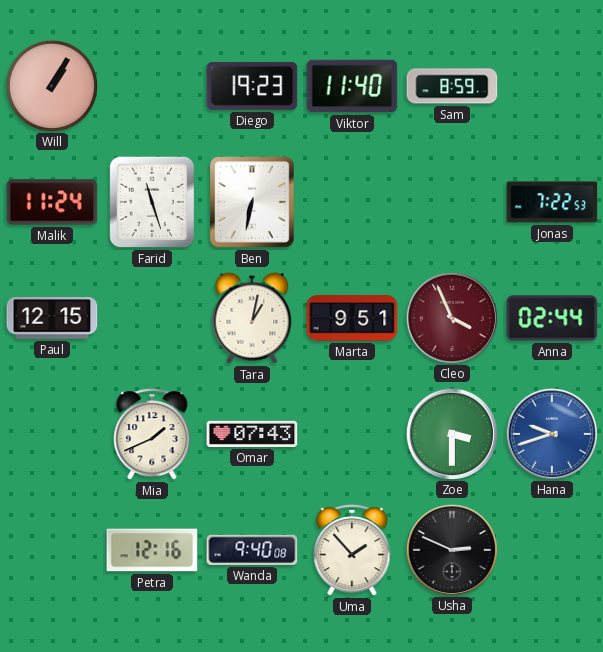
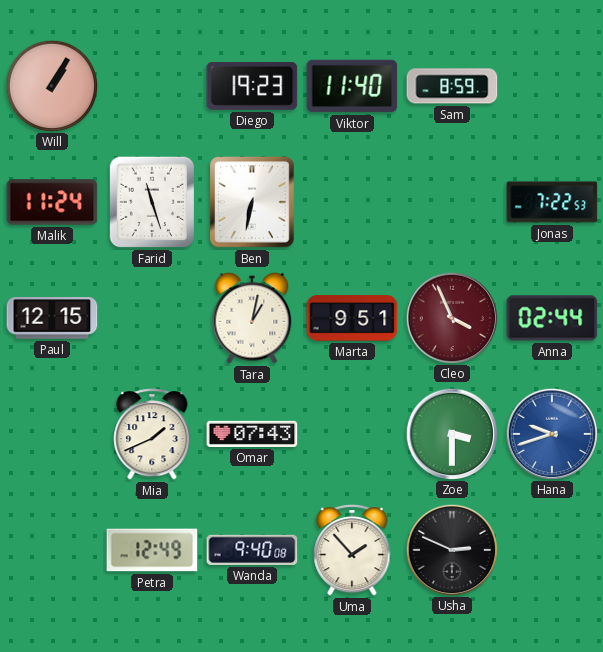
Petra: 12:16 -> 12:49
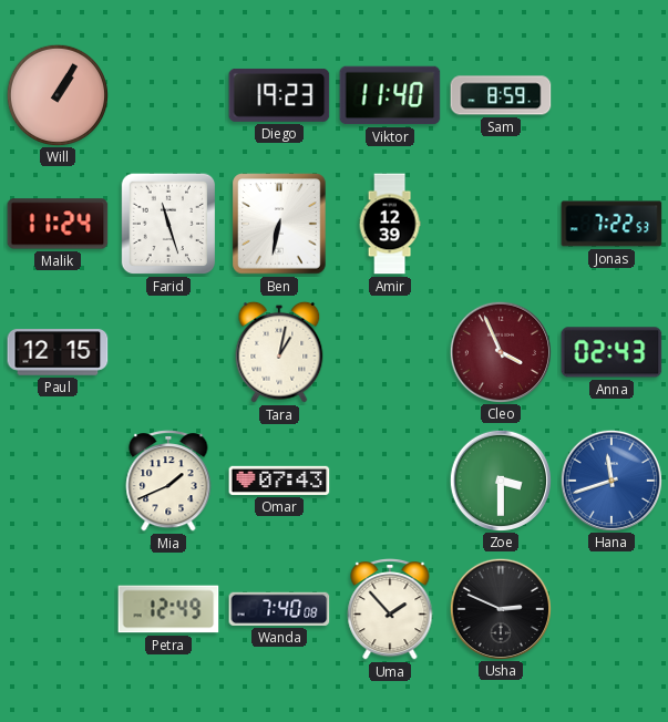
Amir: none -> 12:39
Marta: 9:51 -> none
Anna: 02:44 -> 02:43
Hana: 9:42 -> 11:42
Wanda: 9:40 -> 7:40
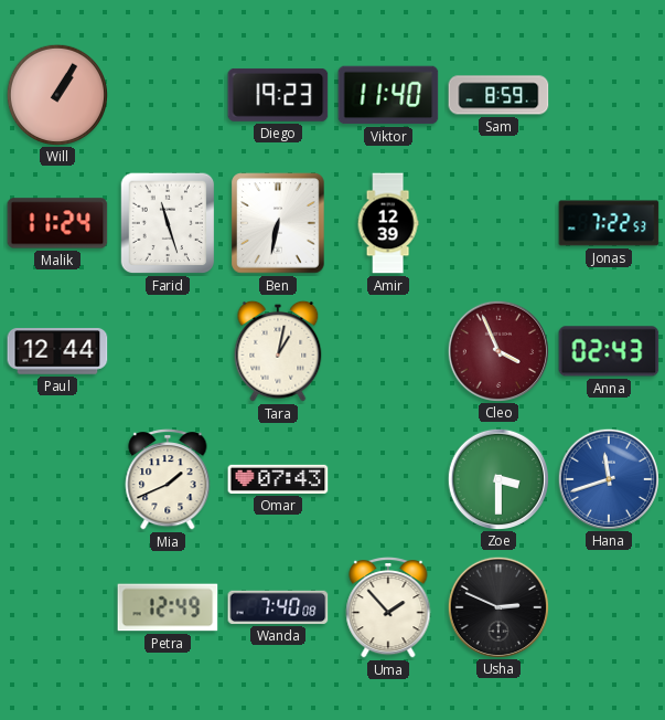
Paul: 12:15 -> 12:44
